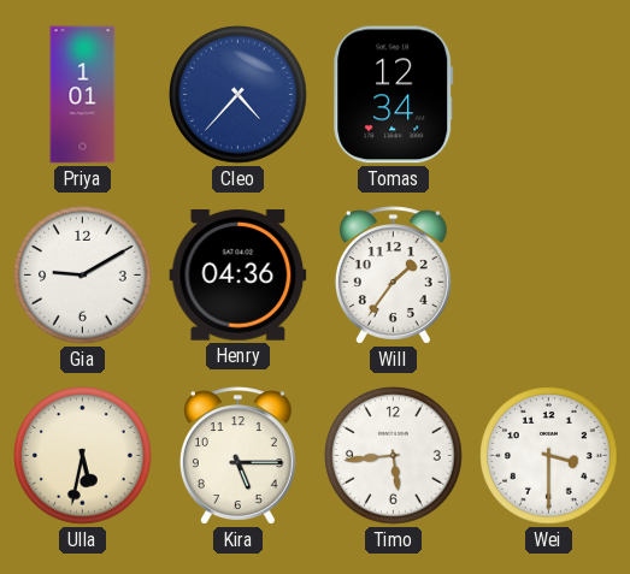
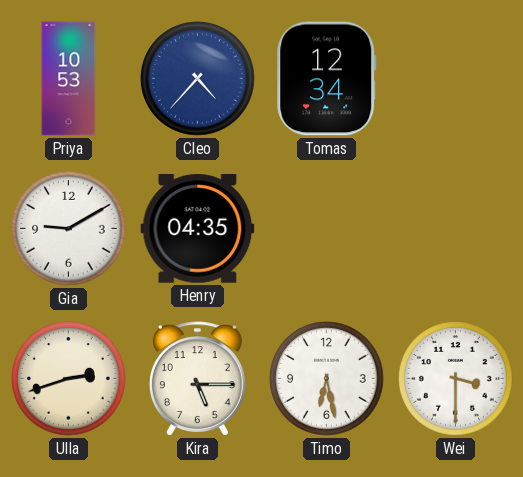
Priya: 1:01 -> 10:53
Henry: 04:36 -> 04:35
Will: 1:36 -> none
Ulla: 5:32 -> 2:42
Timo: 5:44 -> 6:28
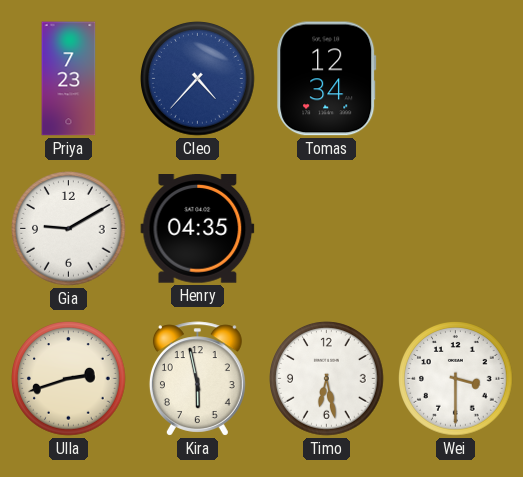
Priya: 10:53 -> 7:23
Kira: 5:15 -> 5:58
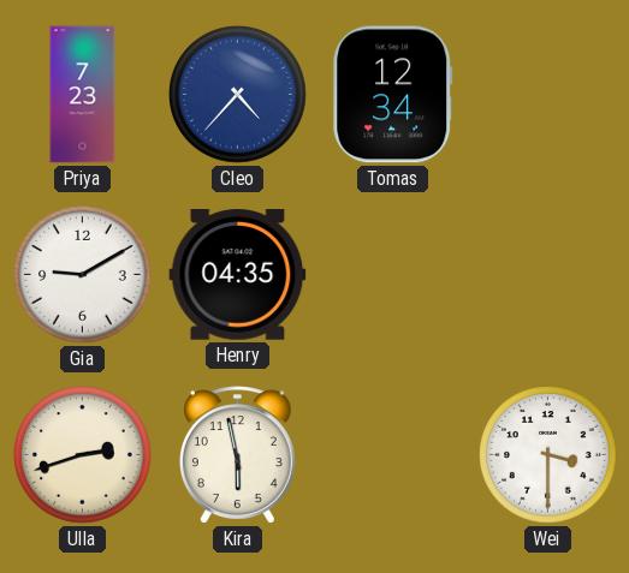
Timo: 6:28 -> none
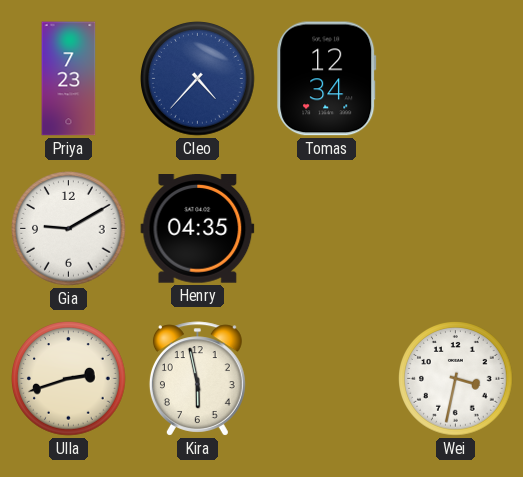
Wei: 3:30 -> 3:32
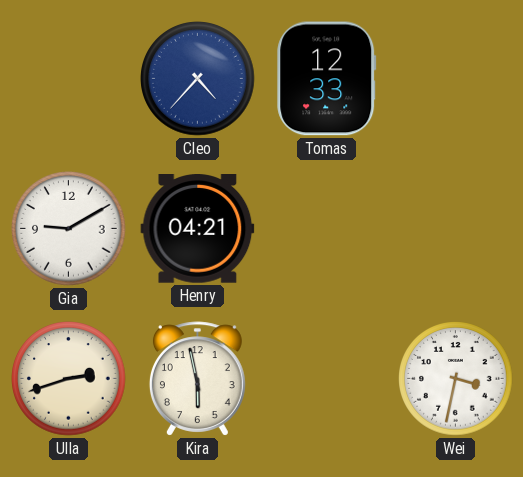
Priya: 7:23 -> none
Tomas: 12:34 -> 12:33
Henry: 04:35 -> 04:21
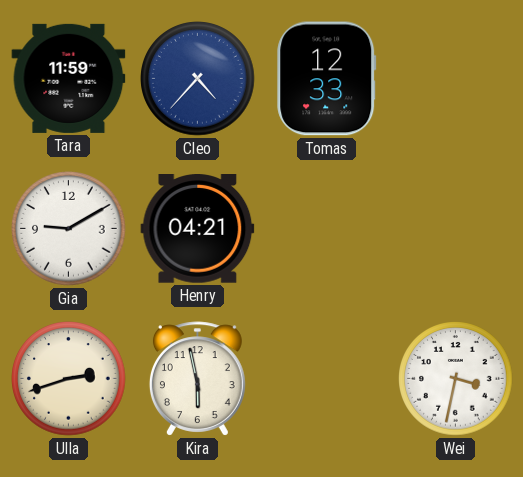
Tara: none -> 11:59
